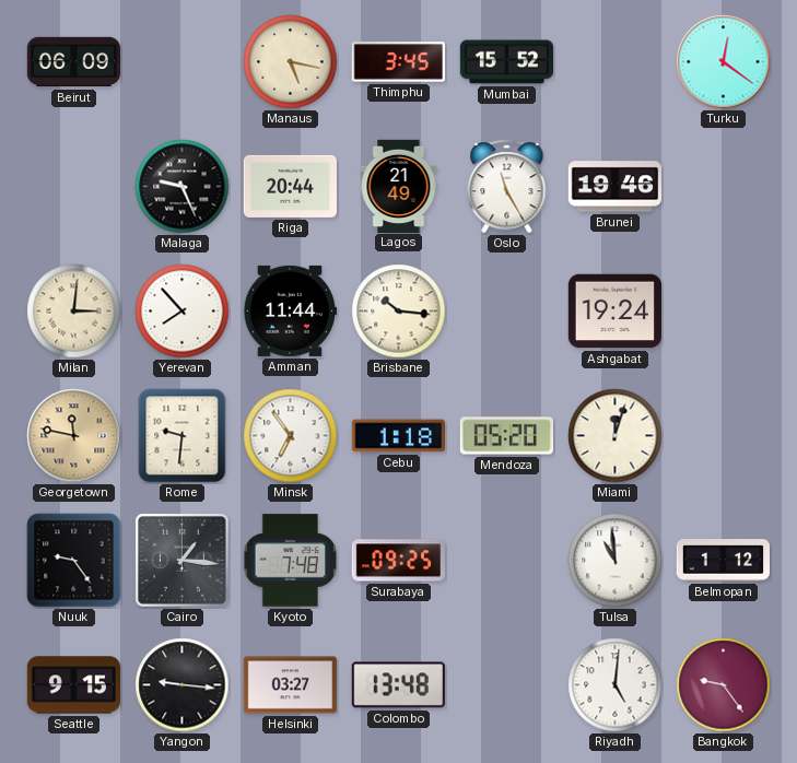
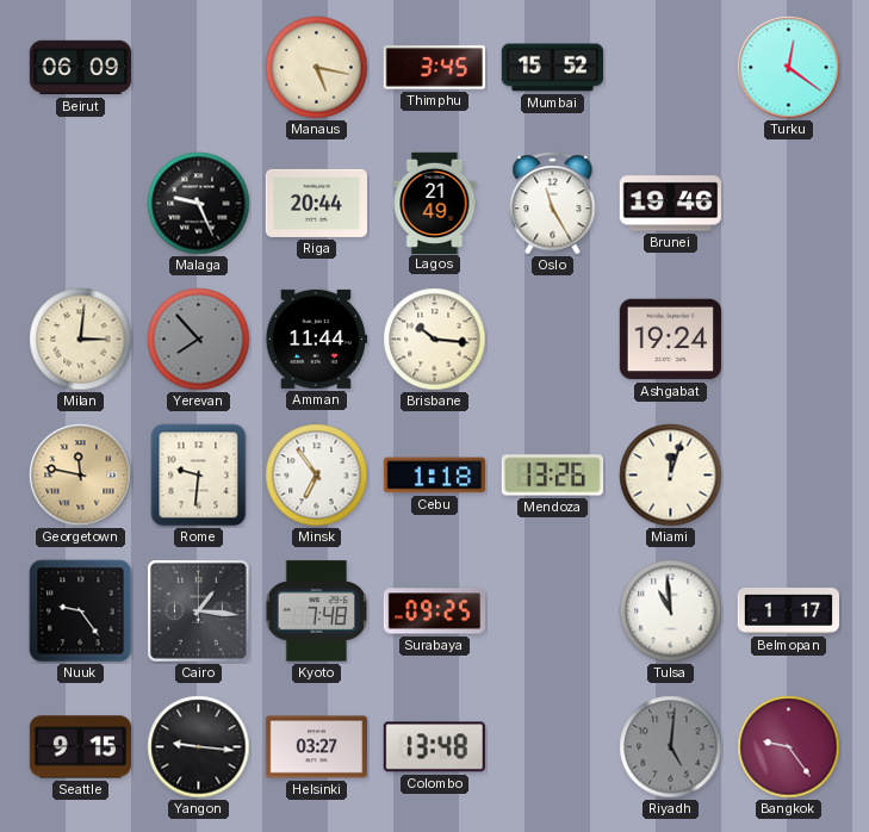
Yerevan dial: white -> grey
Mendoza: 05:20 -> 13:26
Belmopan: 1:12 -> 1:17
Riyadh dial: white -> grey
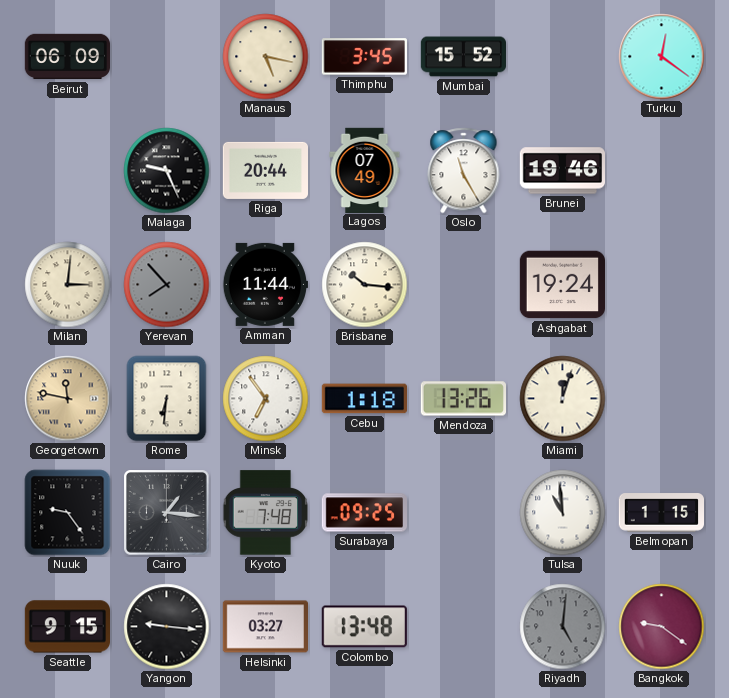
Lagos: 21:49 -> 07:49
Rome: 9:31 -> 6:31
Belmopan: 1:17 -> 1:15
Bangkok: 9:24 -> 9:21
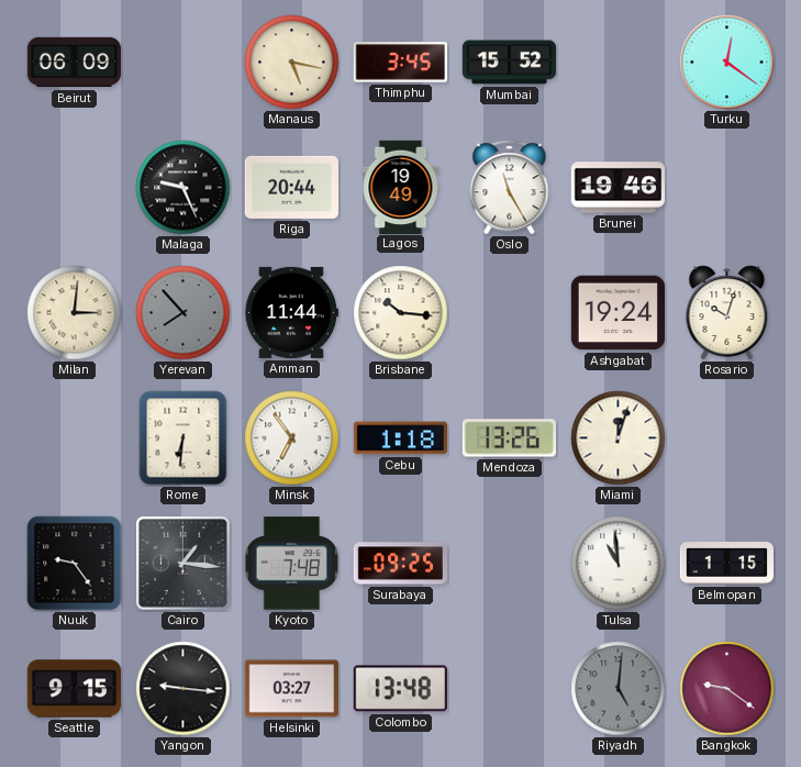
Lagos: 07:49 -> 19:49
Rosario: none -> 10:03
Georgetown: 11:47 -> none
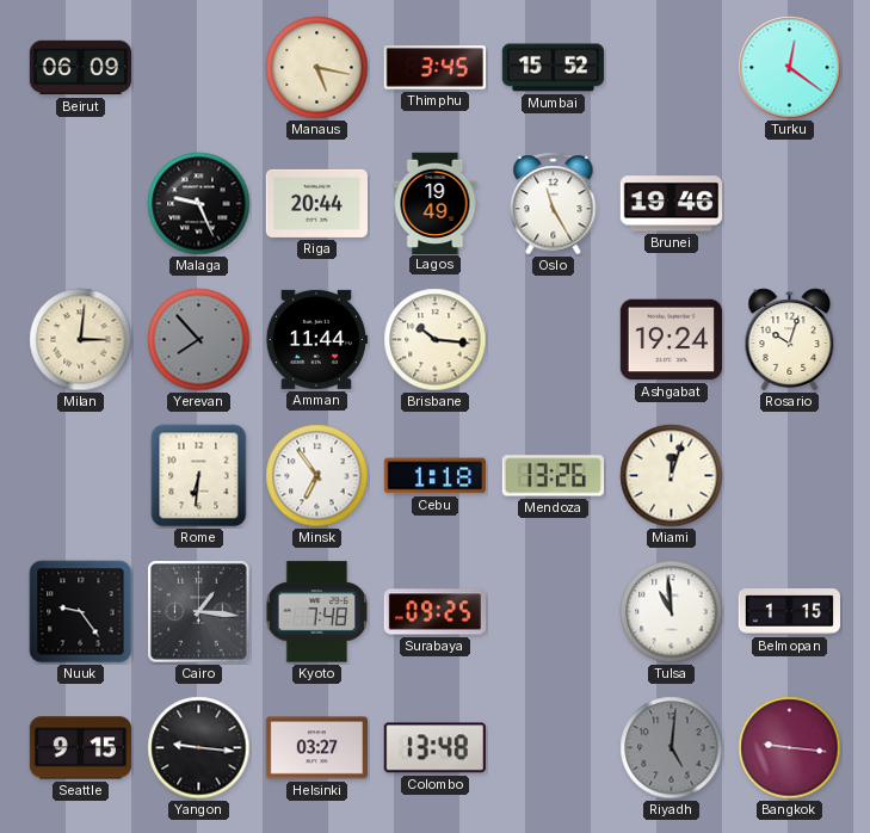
Bangkok: 9:21 -> 9:16
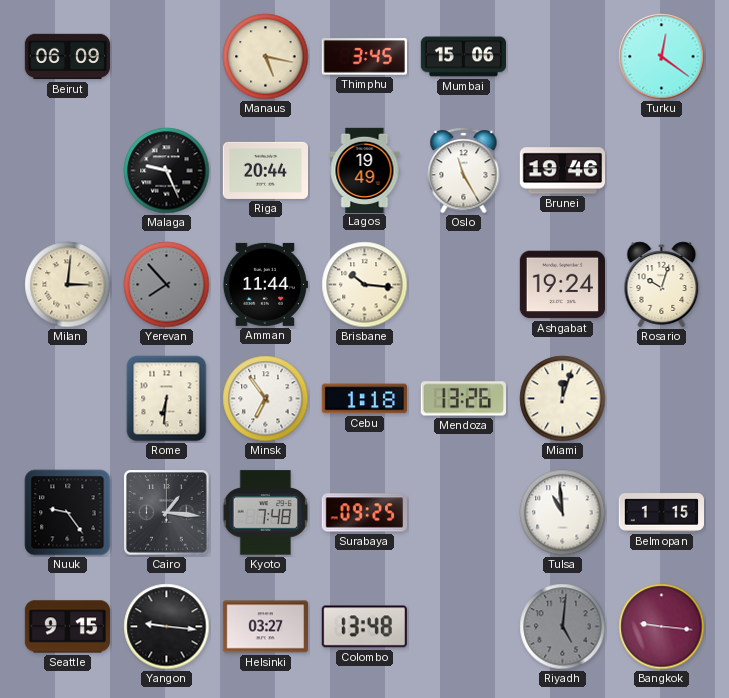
Mumbai: 15:52 -> 15:06
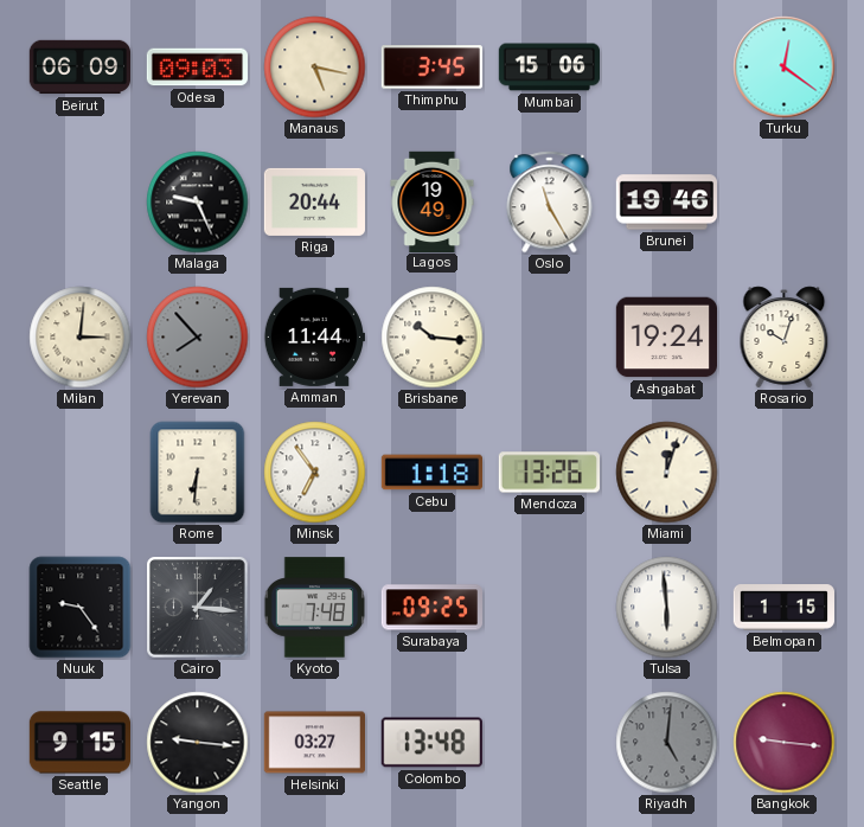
Odesa: none -> 09:03
Tulsa: 10:59 -> 5:59
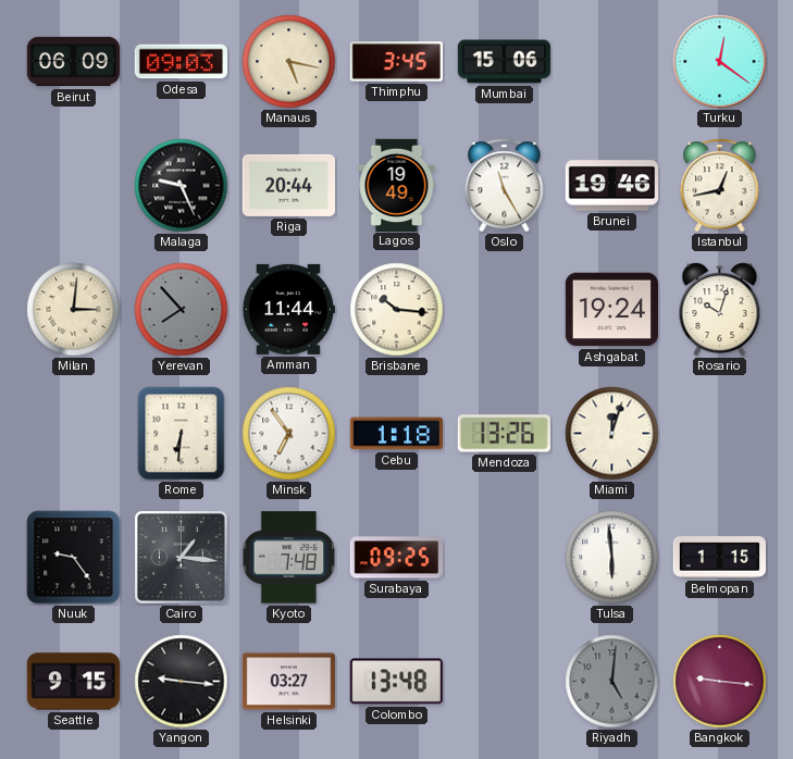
Istanbul: none -> 12:43
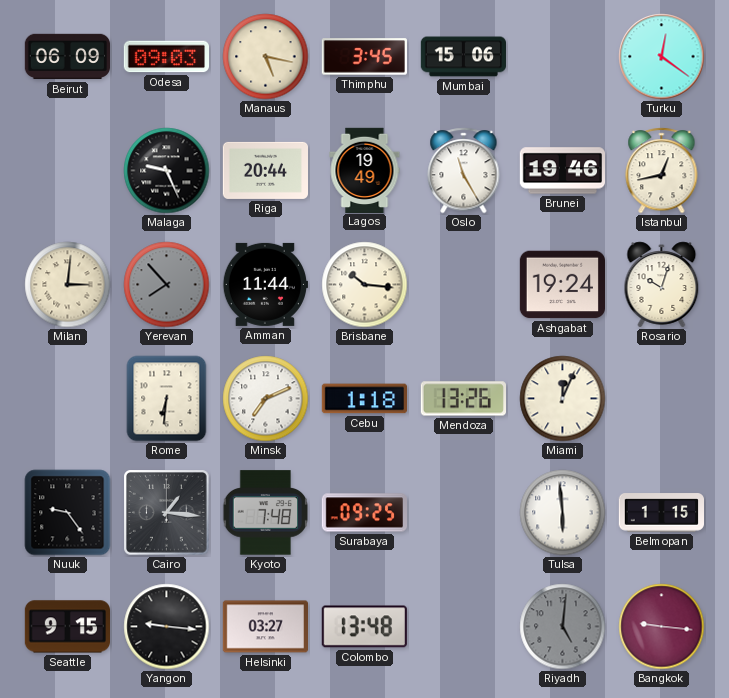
Minsk: 6:54 -> 7:11
Miami: 12:03 -> 12:04
